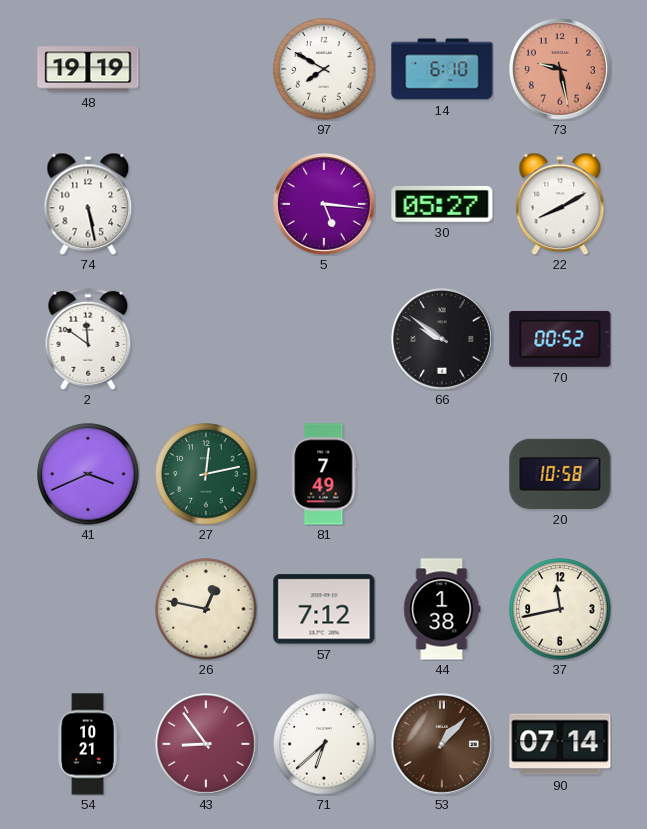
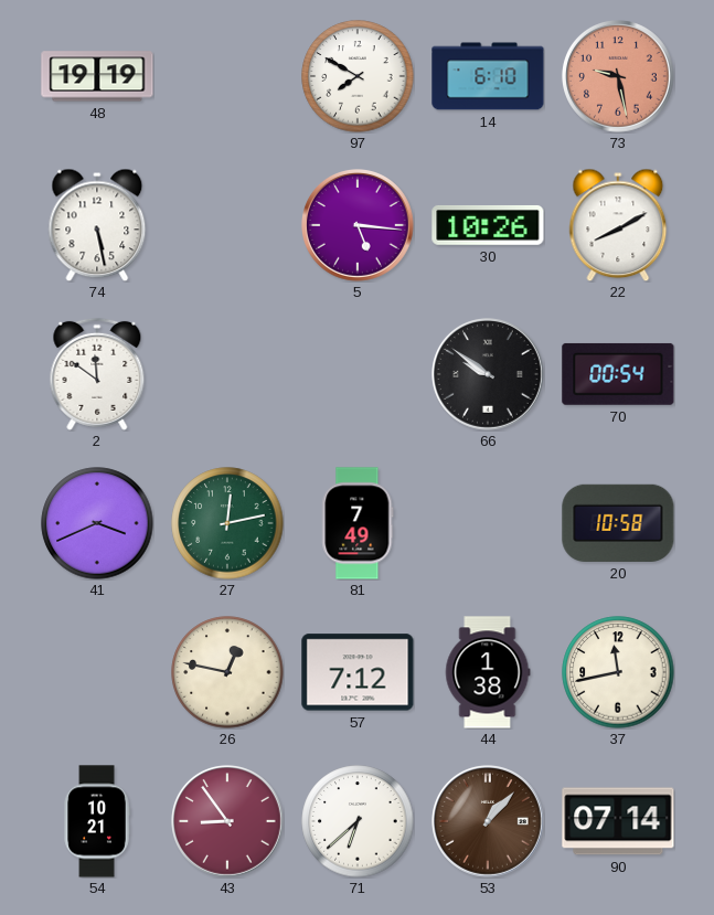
30: 05:27 -> 10:26
70: 00:52 -> 00:54
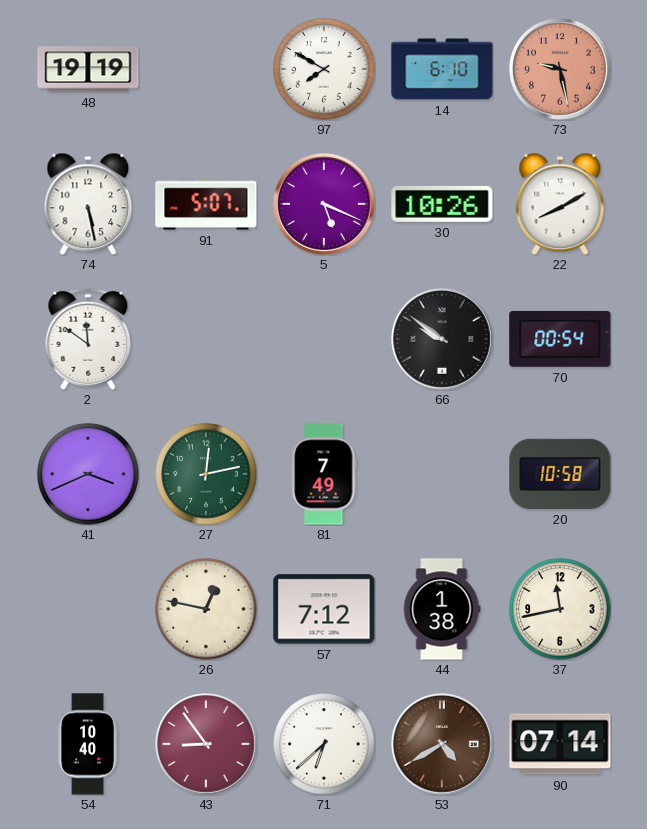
91: none -> 5:07
5: 5:16 -> 5:19
54: 10:21 -> 10:40
53: 1:07 -> 4:40
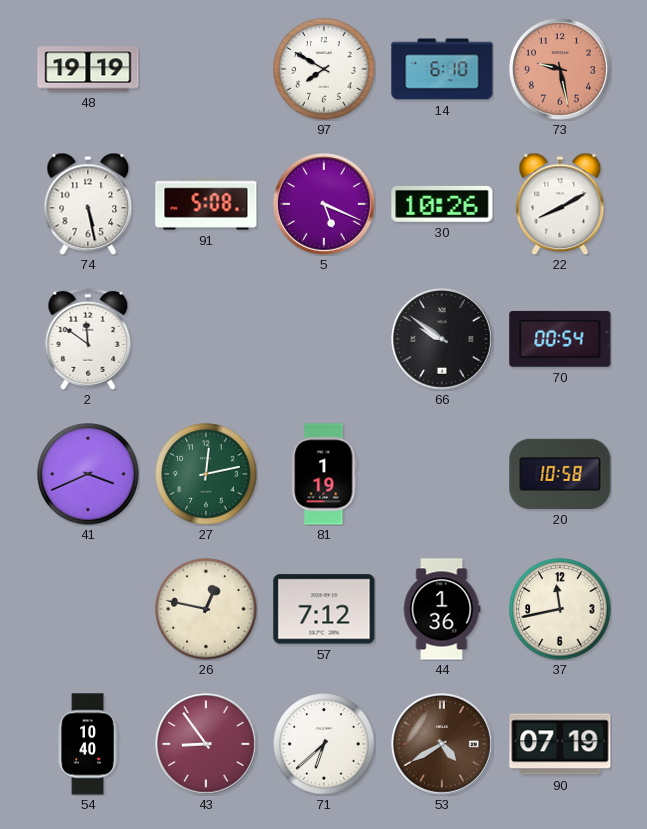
91: 5:07 -> 5:08
81: 7:49 -> 1:19
44: 1:38 -> 1:36
90: 07:14 -> 07:19
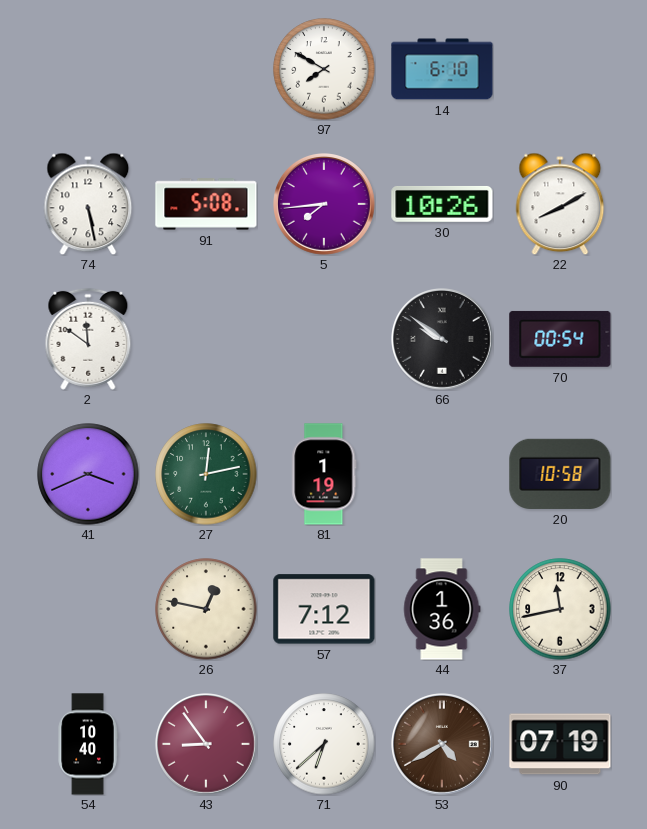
48: 19:19 -> none
73: 9:28 -> none
5: 5:19 -> 7:44
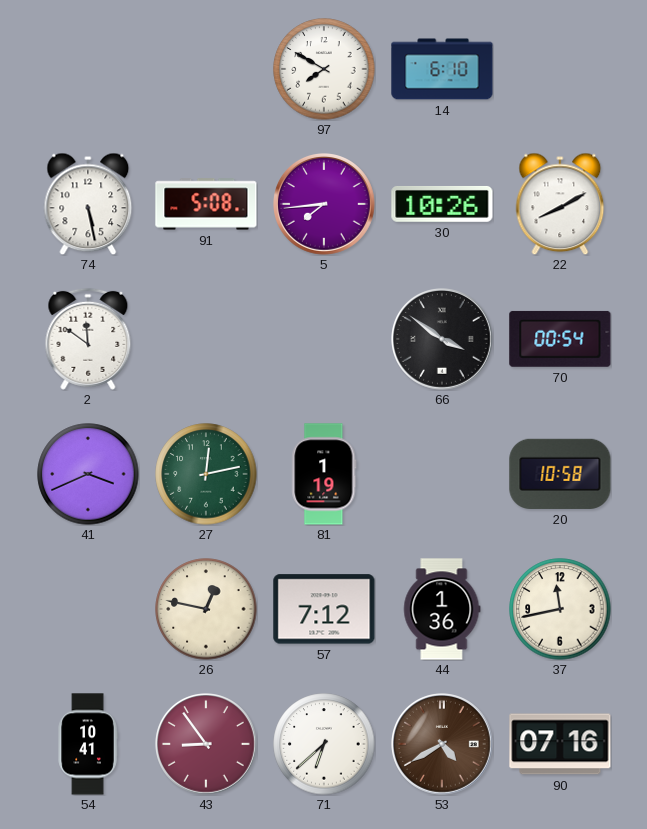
66: 9:51 -> 3:51
54: 10:40 -> 10:41
90: 07:19 -> 07:16
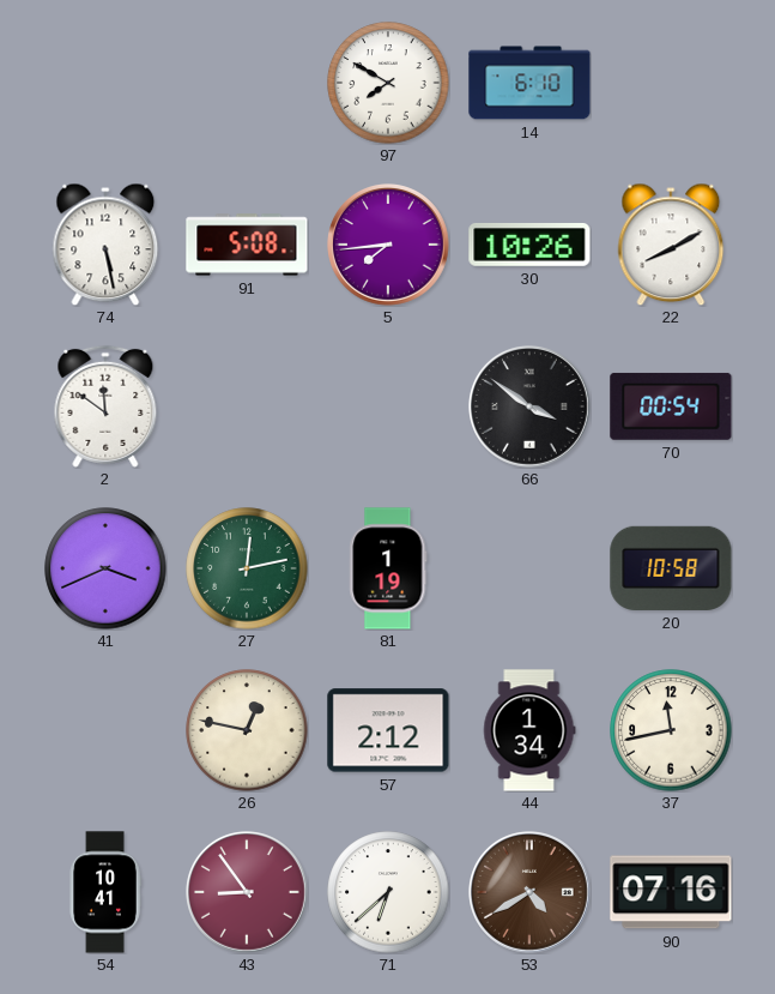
57: 7:12 -> 2:12
44: 1:36 -> 1:34
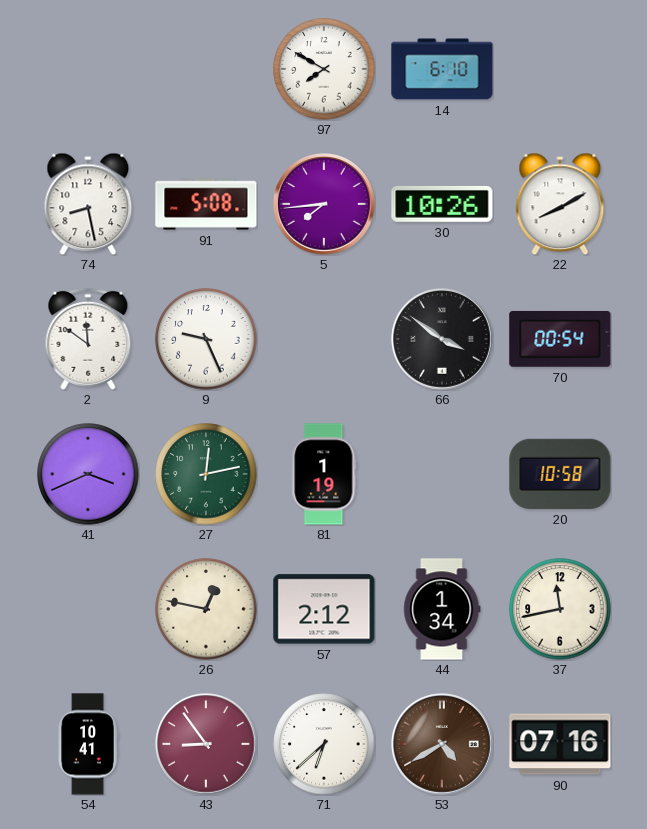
74: 5:28 -> 8:28
9: none -> 9:26
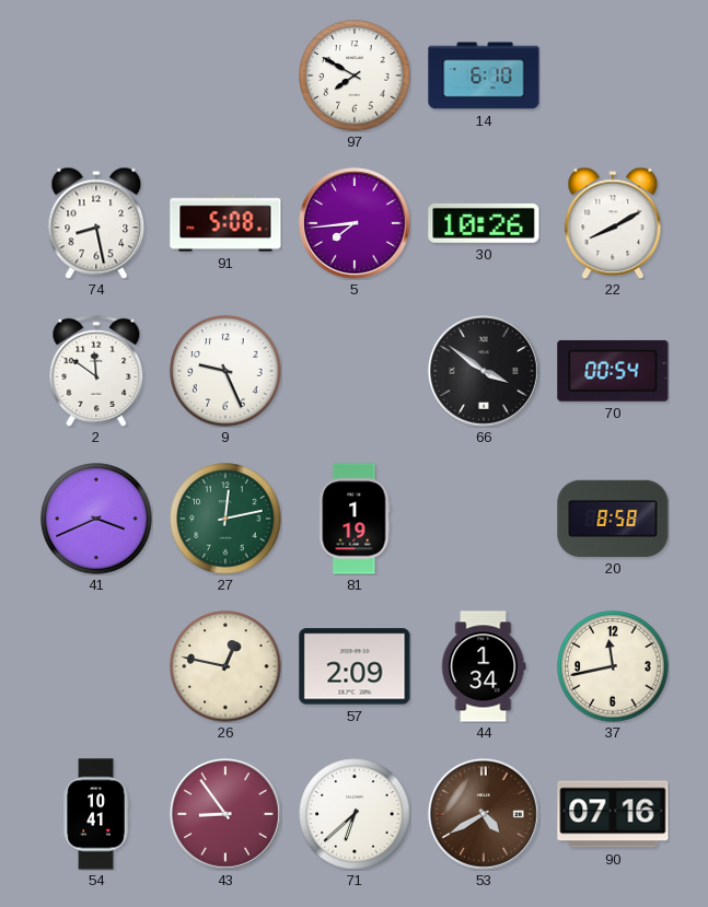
20: 10:58 -> 8:58
57: 2:12 -> 2:09
